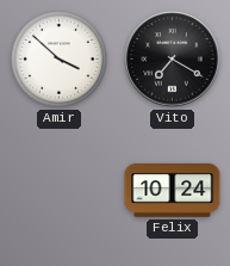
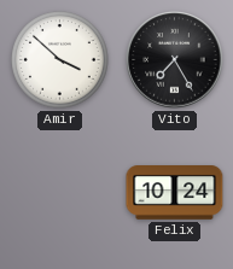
Vito: 7:20 -> 7:25
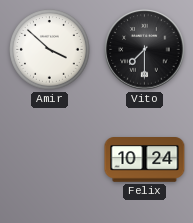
Vito: 7:25 -> 7:30
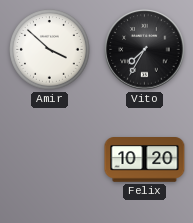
Vito: 7:30 -> 7:35
Felix: 10:24 -> 10:20
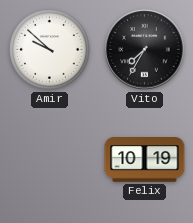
Amir: 3:52 -> 9:52
Felix: 10:20 -> 10:19
